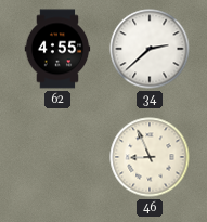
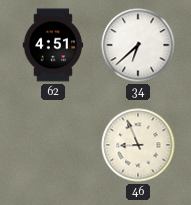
62: 4:55 -> 4:51
34: 2:38 -> 6:38
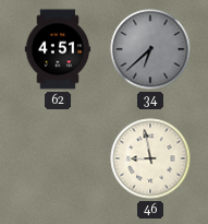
34 dial: white -> grey
46: 8:56 -> 8:58
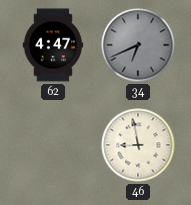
62: 4:51 -> 4:47
34: 6:38 -> 6:41
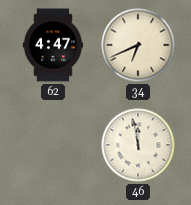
34 dial: grey -> cream
46: 8:58 -> 11:58
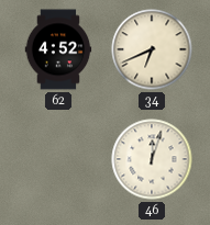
62: 4:47 -> 4:52
46: 11:58 -> 12:03
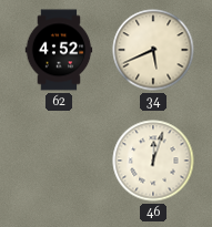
34: 6:41 -> 5:41
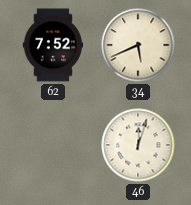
62: 4:52 -> 7:52
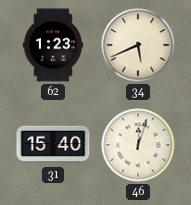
62: 7:52 -> 1:23
31: none -> 15:40
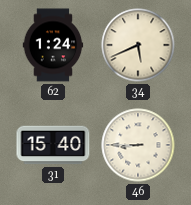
62: 1:23 -> 1:24
46: 12:03 -> 8:45
